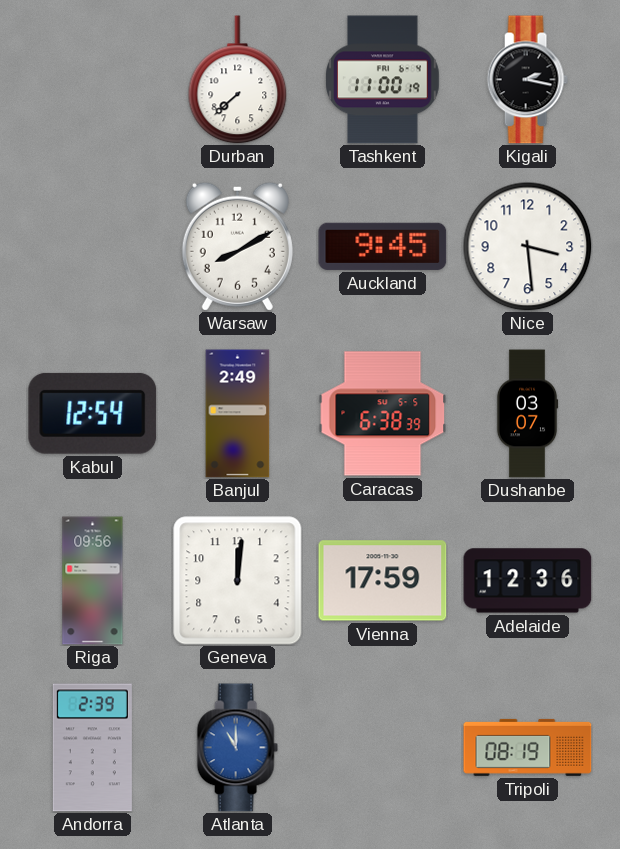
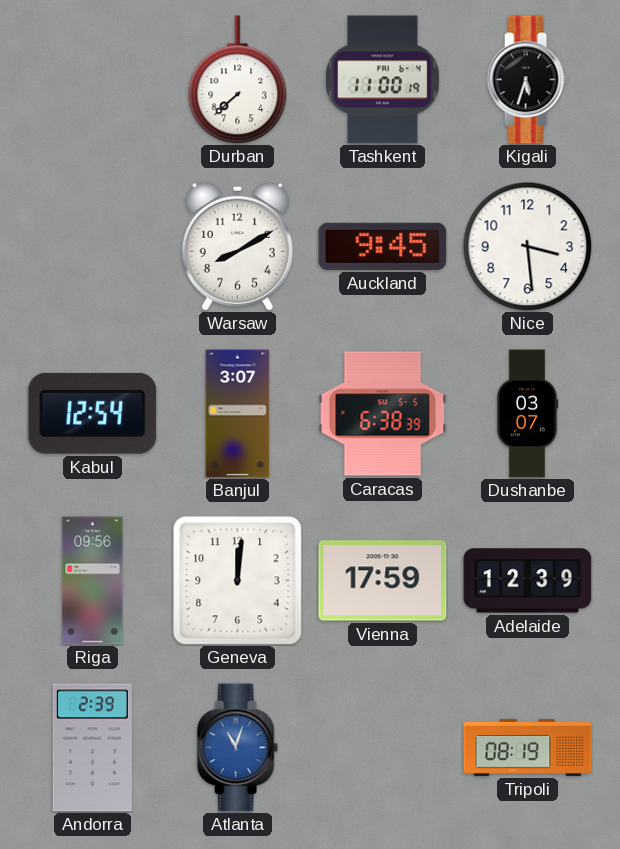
Kigali: 2:17 -> 5:33
Banjul: 2:49 -> 3:07
Adelaide: 12:36 -> 12:39
Atlanta: 11:00 -> 11:03
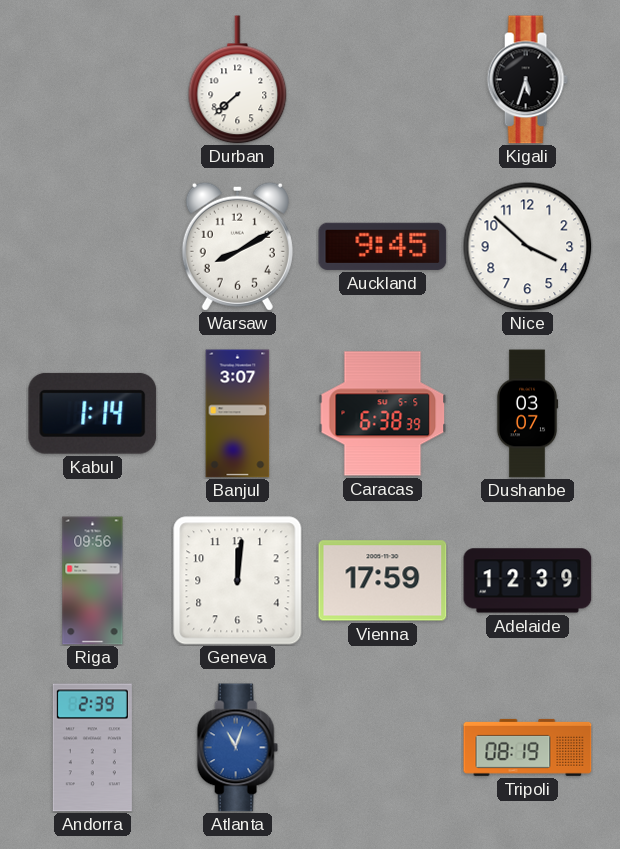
Tashkent: 11:00 -> none
Nice: 3:29 -> 3:52
Kabul: 12:54 -> 1:14
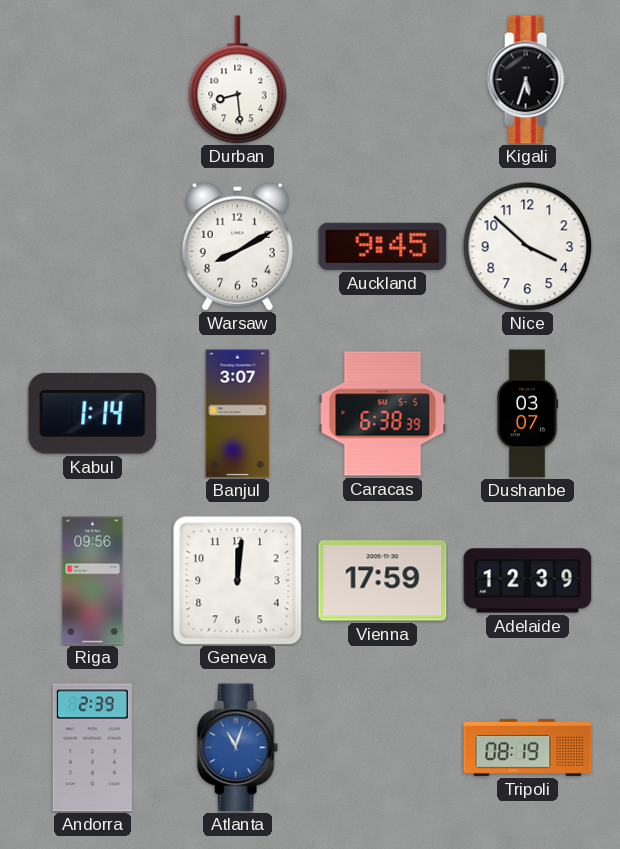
Durban: 7:38 -> 8:29
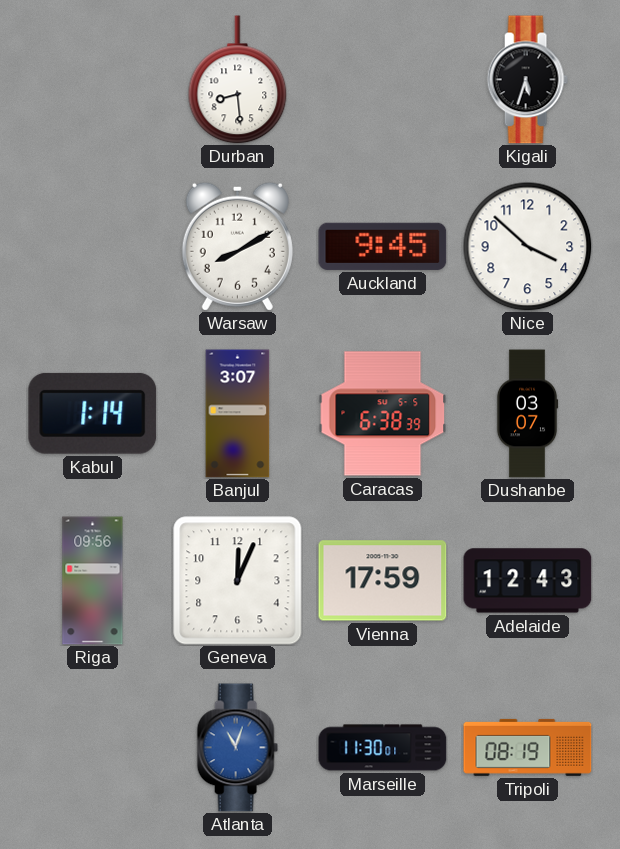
Geneva: 12:01 -> 12:04
Adelaide: 12:39 -> 12:43
Andorra: 2:39 -> none
Marseille: none -> 11:30
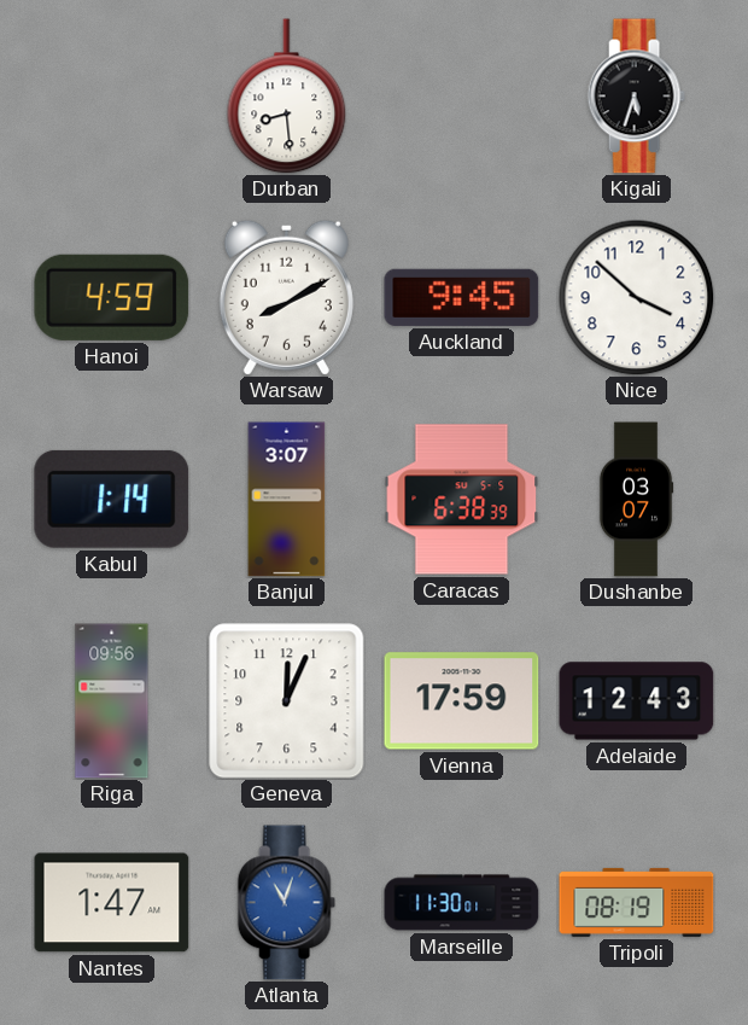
Hanoi: none -> 4:59
Nantes: none -> 1:47
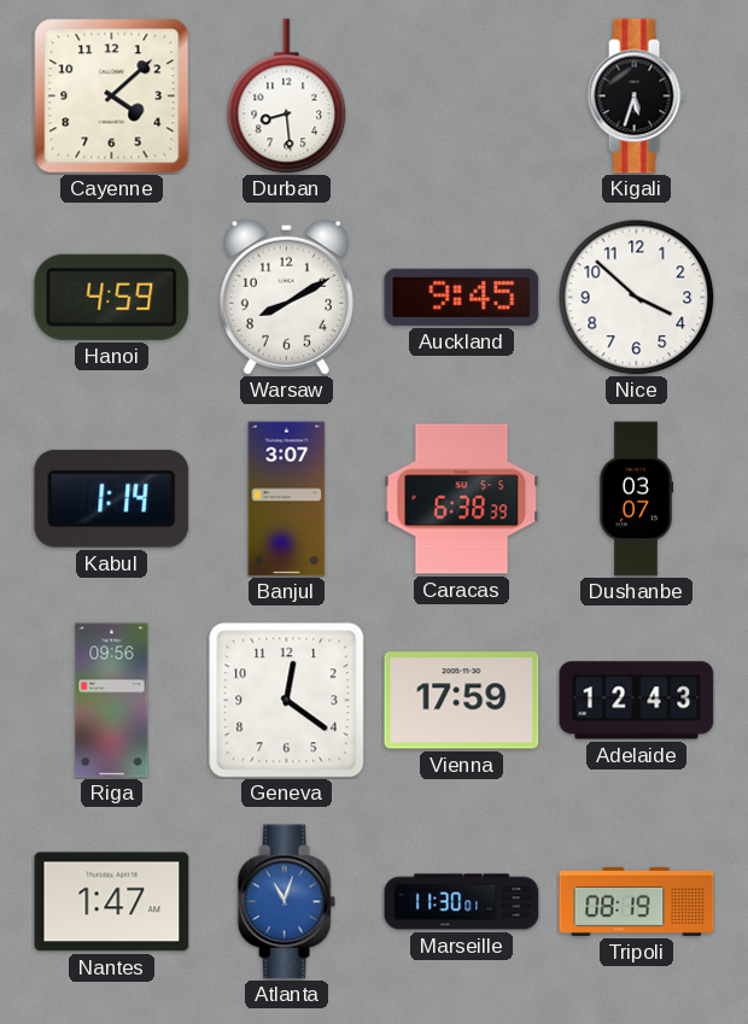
Cayenne: none -> 4:08
Geneva: 12:04 -> 12:21
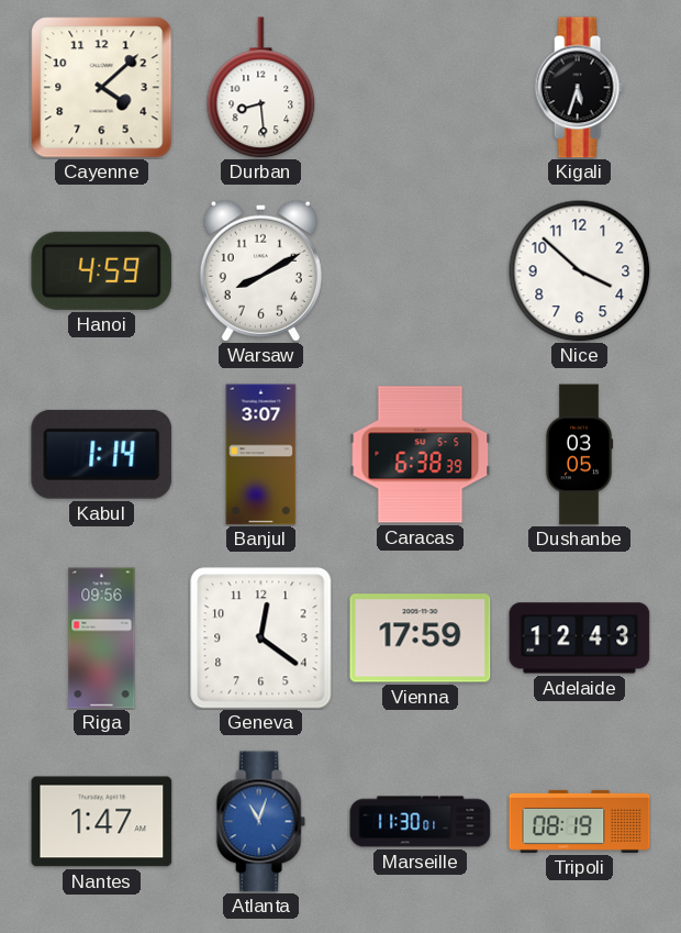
Auckland: 9:45 -> none
Dushanbe: 03:07 -> 03:05
